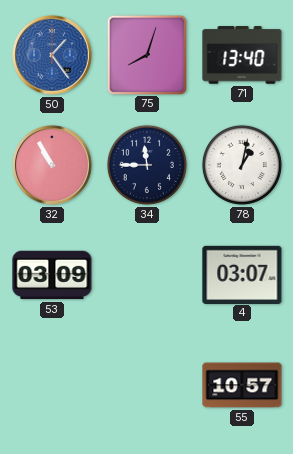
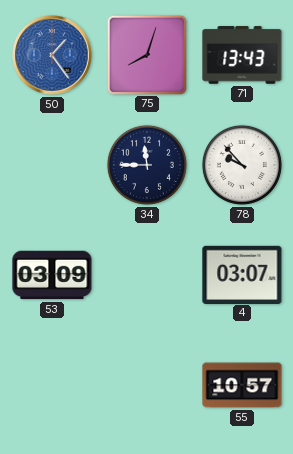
71: 13:40 -> 13:43
32: 10:55 -> none
78: 1:02 -> 9:53
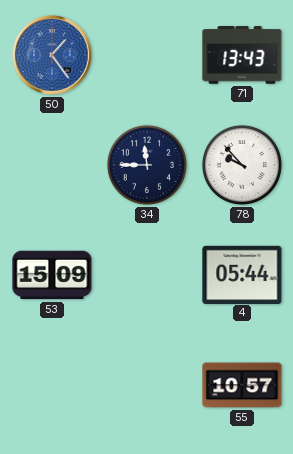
75: 8:03 -> none
53: 03:09 -> 15:09
4: 03:07 -> 05:44
